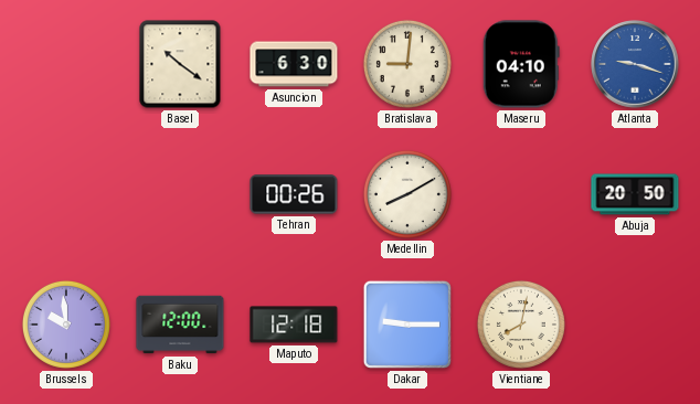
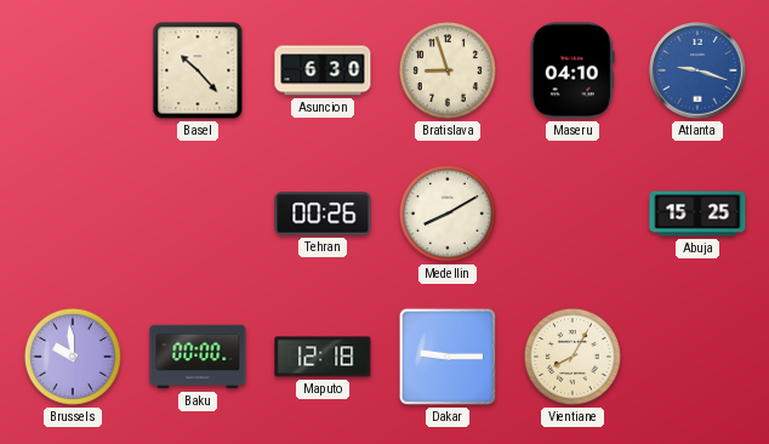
Basel: 10:21 -> 10:23
Bratislava: 9:01 -> 8:57
Abuja: 20:50 -> 15:25
Baku: 12:00 -> 00:00
Vientiane: 8:02 -> 8:05
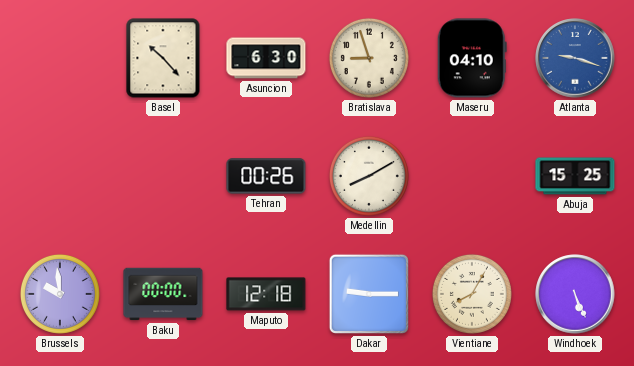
Windhoek: none -> 5:26
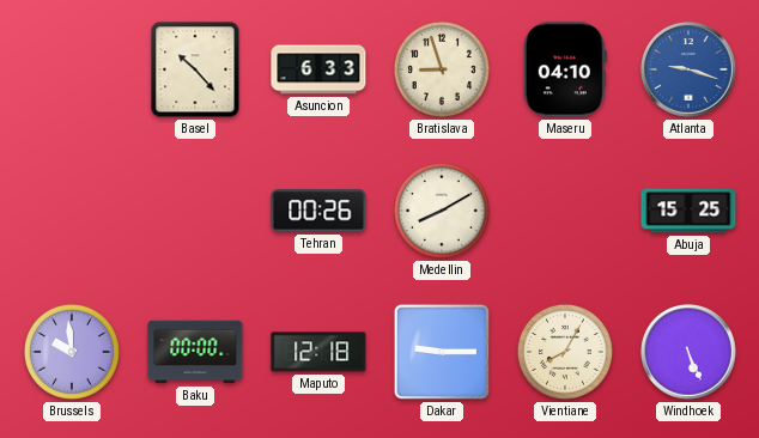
Asuncion: 6:30 -> 6:33
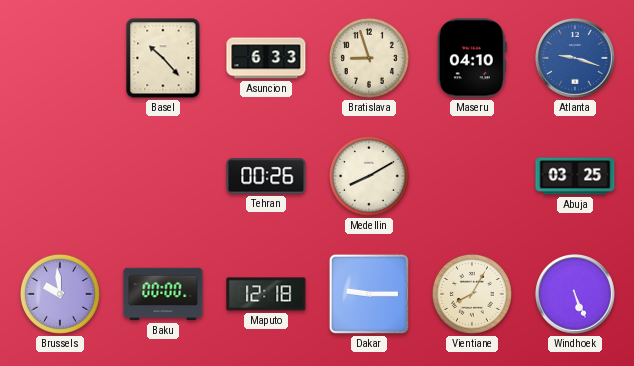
Abuja: 15:25 -> 03:25
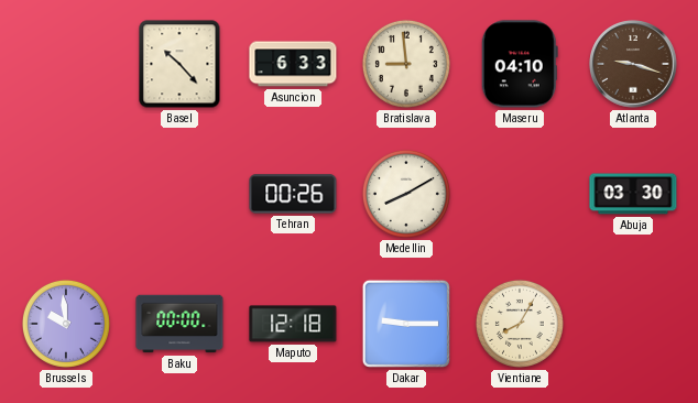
Bratislava: 8:57 -> 8:59
Atlanta dial: blue -> brown
Abuja: 03:25 -> 03:30
Windhoek: 5:26 -> none
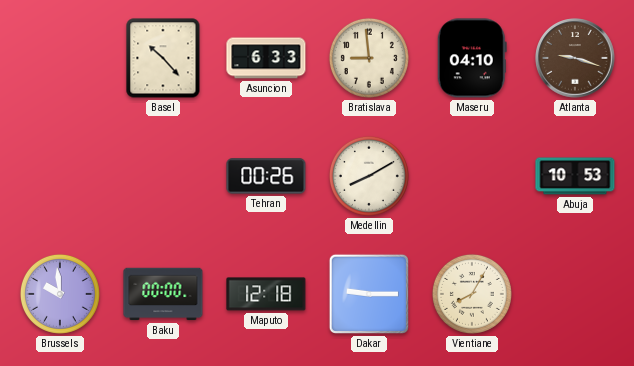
Abuja: 03:30 -> 10:53
